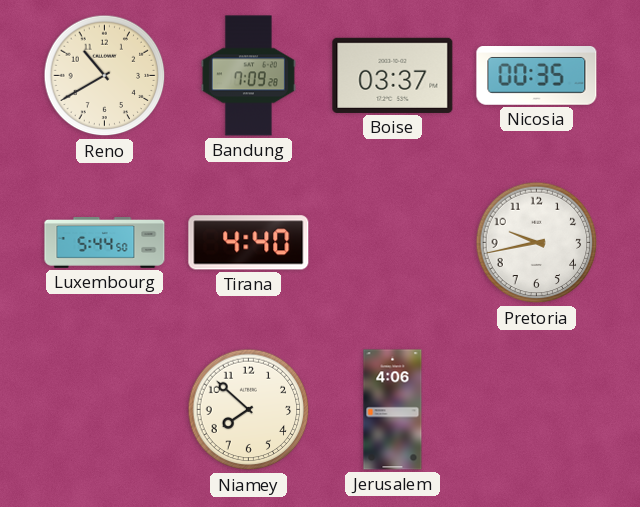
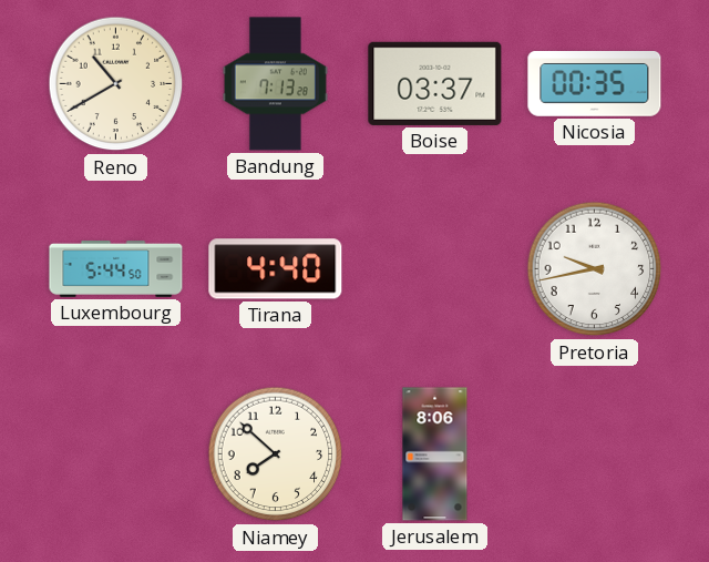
Bandung: 7:09 -> 7:13
Jerusalem: 4:06 -> 8:06
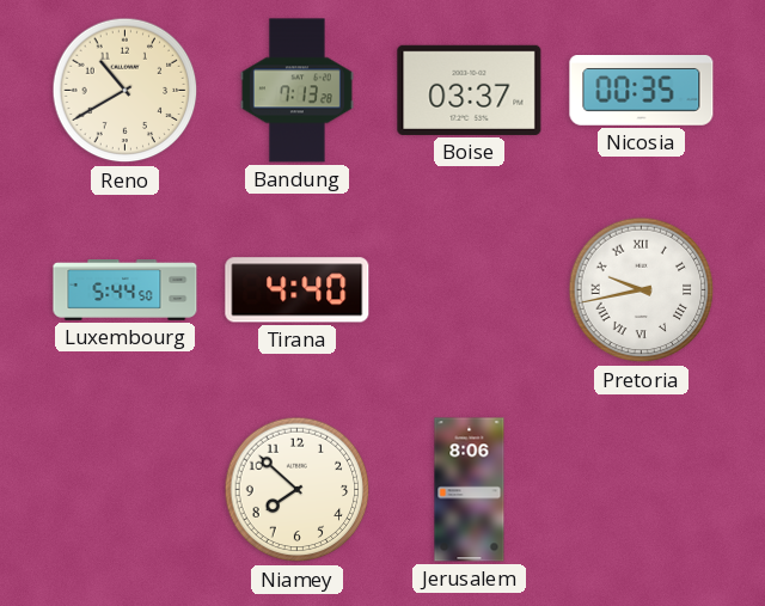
Pretoria numerals: Arabic -> Roman
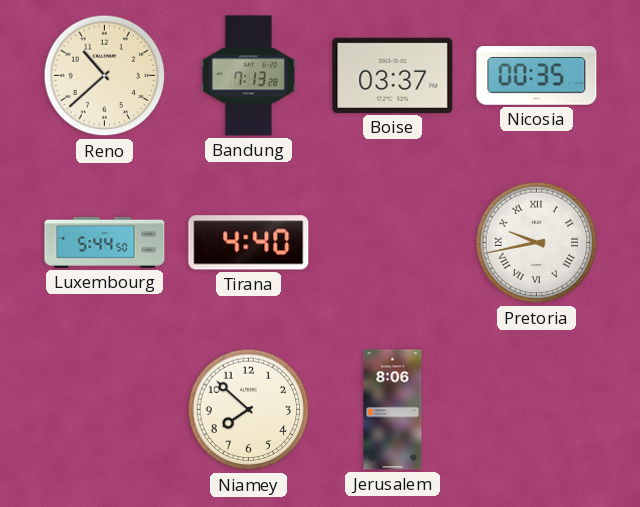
Reno: 10:40 -> 10:38
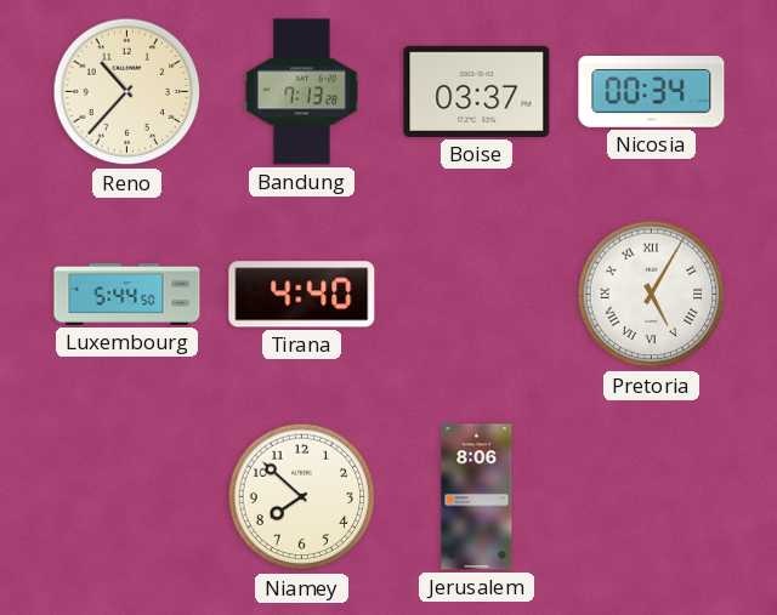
Reno: 10:38 -> 10:37
Nicosia: 00:35 -> 00:34
Pretoria: 9:43 -> 5:05
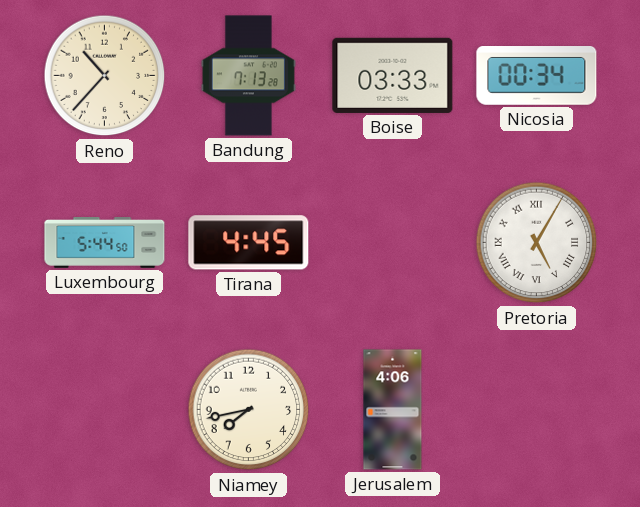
Boise: 03:37 -> 03:33
Tirana: 4:40 -> 4:45
Niamey: 7:52 -> 7:43
Jerusalem: 8:06 -> 4:06
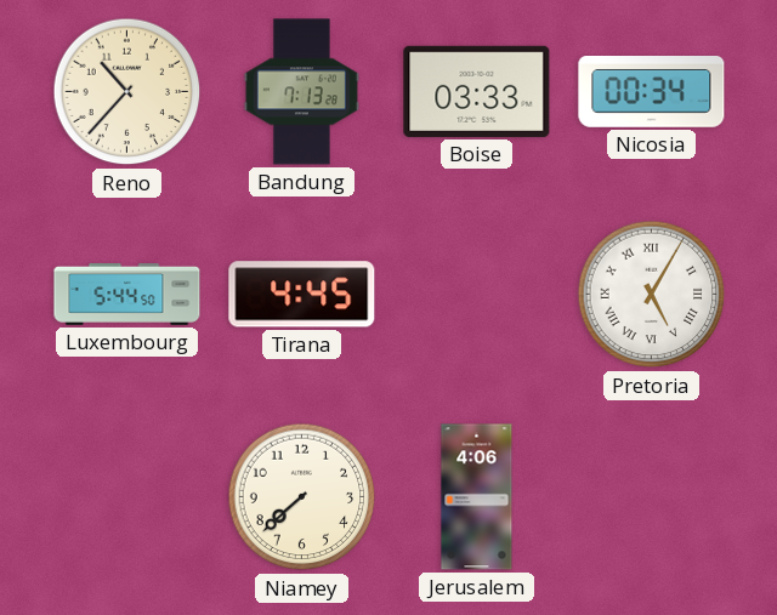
Niamey: 7:43 -> 7:38
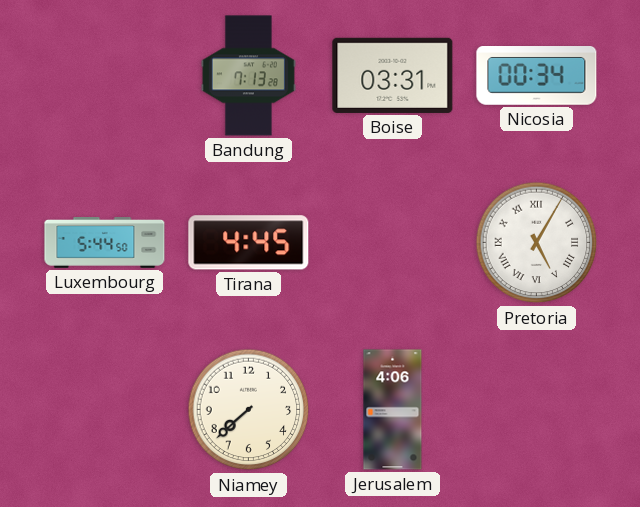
Reno: 10:37 -> none
Boise: 03:33 -> 03:31
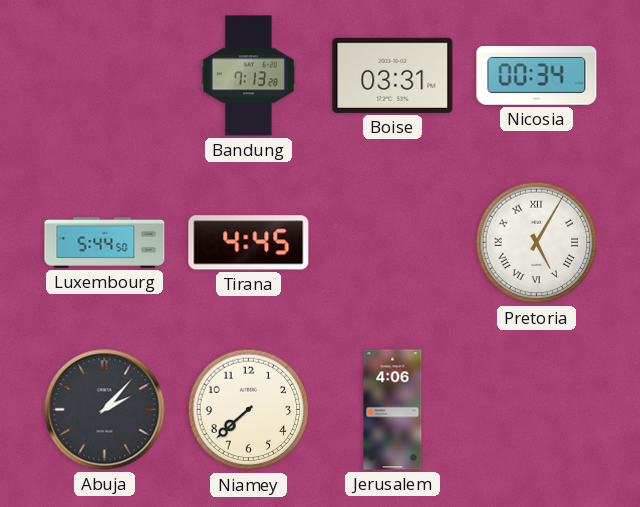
Abuja: none -> 2:07
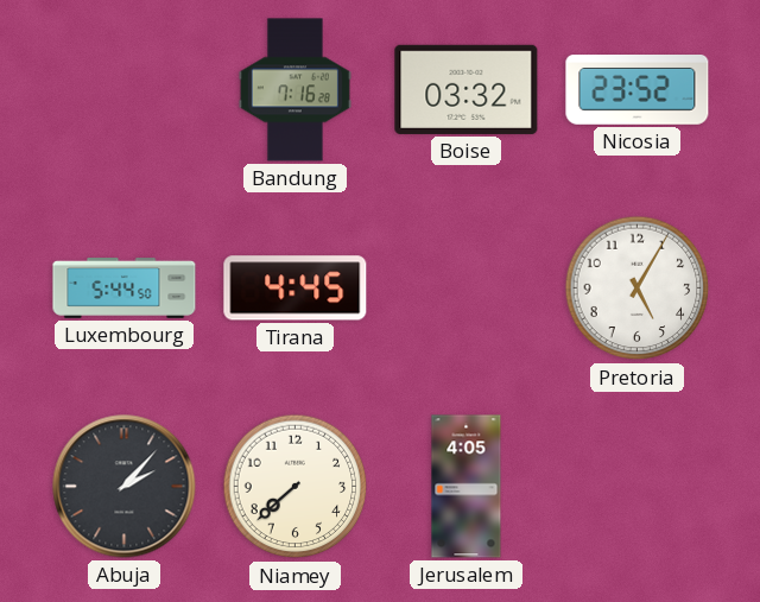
Bandung: 7:13 -> 7:16
Boise: 03:31 -> 03:32
Nicosia: 00:34 -> 23:52
Pretoria numerals: Roman -> Arabic
Jerusalem: 4:06 -> 4:05
